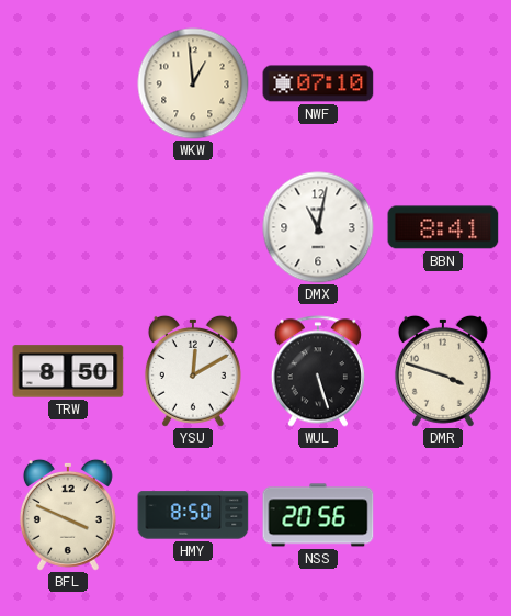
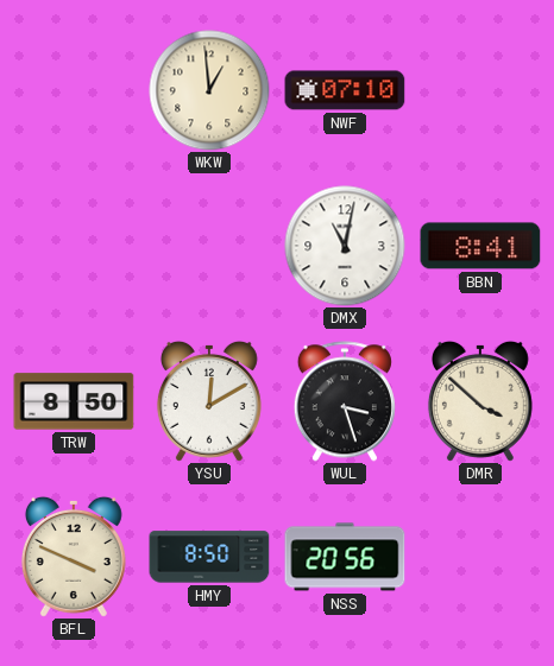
WUL: 5:27 -> 3:27
DMR: 3:48 -> 3:52
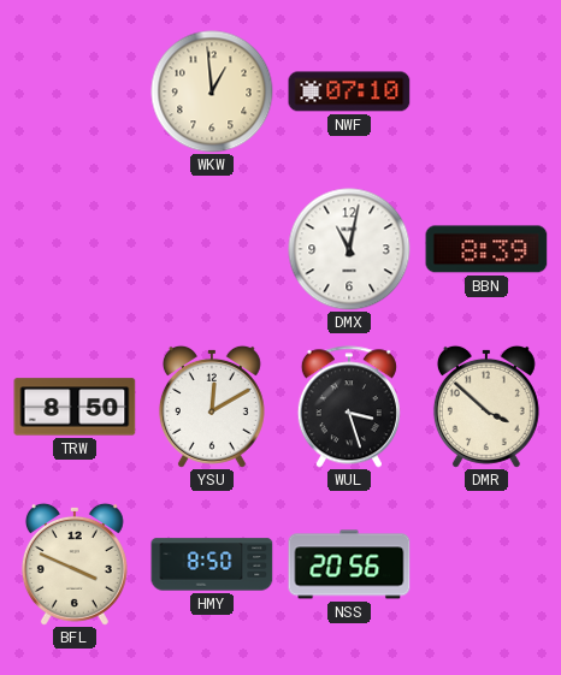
BBN: 8:41 -> 8:39
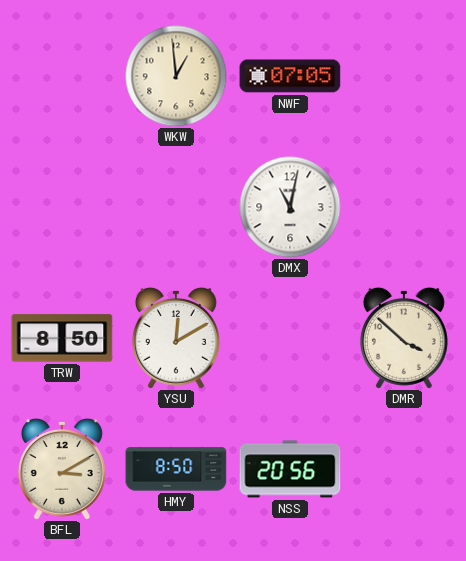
NWF: 07:10 -> 07:05
BBN: 8:39 -> none
WUL: 3:27 -> none
BFL: 3:49 -> 3:10
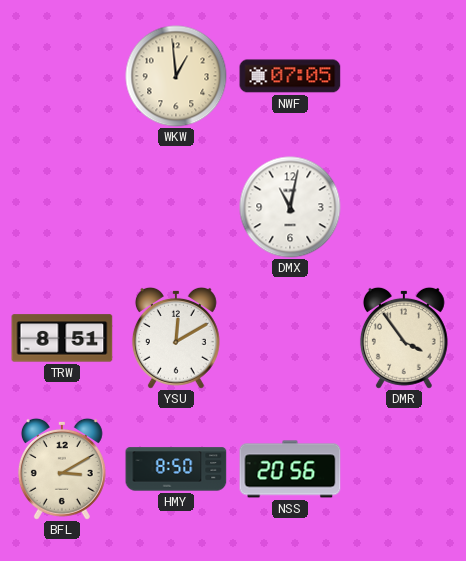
TRW: 8:50 -> 8:51
DMR: 3:52 -> 3:54
